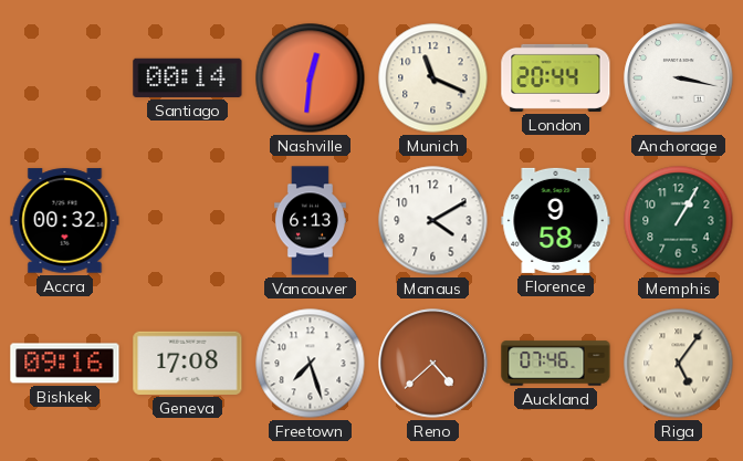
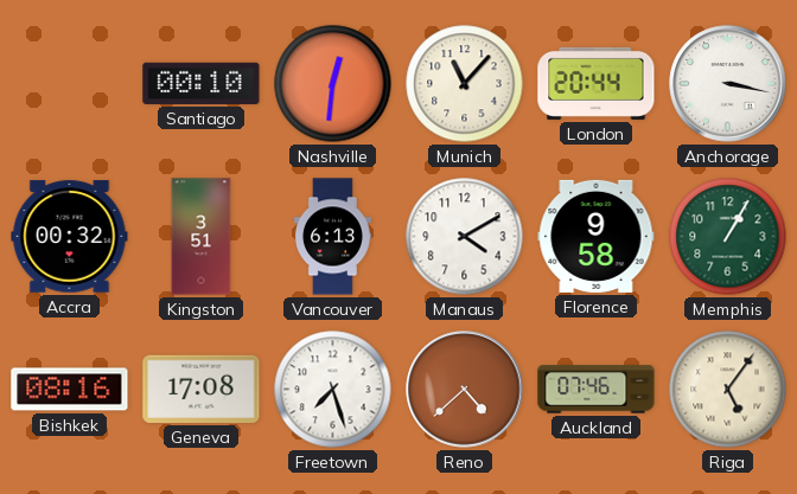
Santiago: 00:14 -> 00:10
Munich: 11:19 -> 11:07
Kingston: none -> 3:51
Bishkek: 09:16 -> 08:16
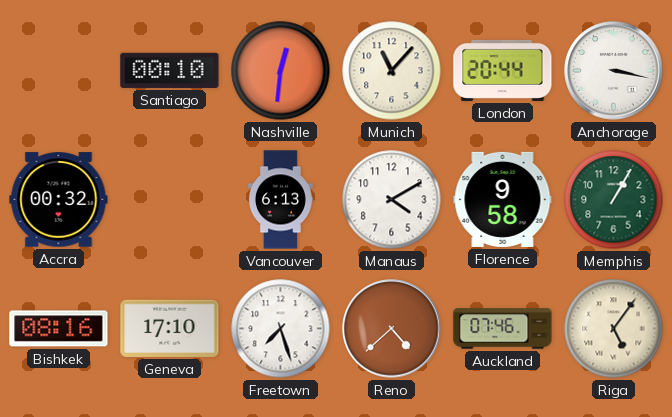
Kingston: 3:51 -> none
Geneva: 17:08 -> 17:10
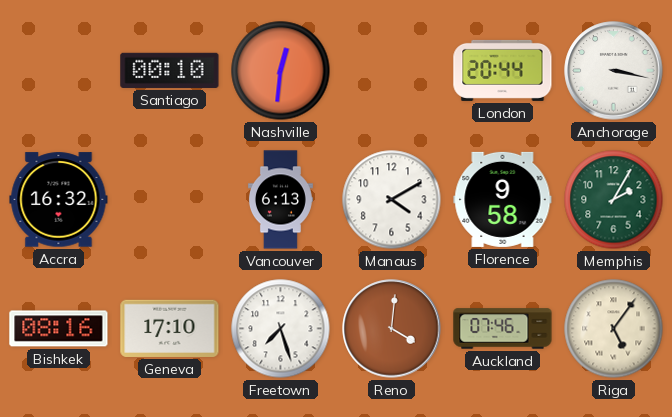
Munich: 11:07 -> none
Accra: 00:32 -> 16:32
Memphis: 1:05 -> 2:05
Reno: 4:38 -> 4:01
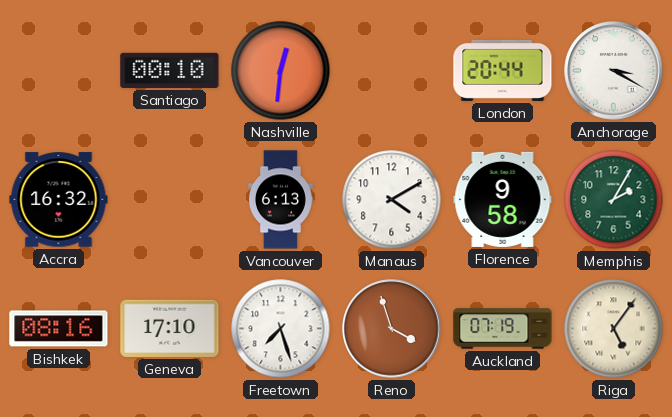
Anchorage: 3:17 -> 3:20
Reno: 4:01 -> 3:57
Auckland: 07:46 -> 07:19
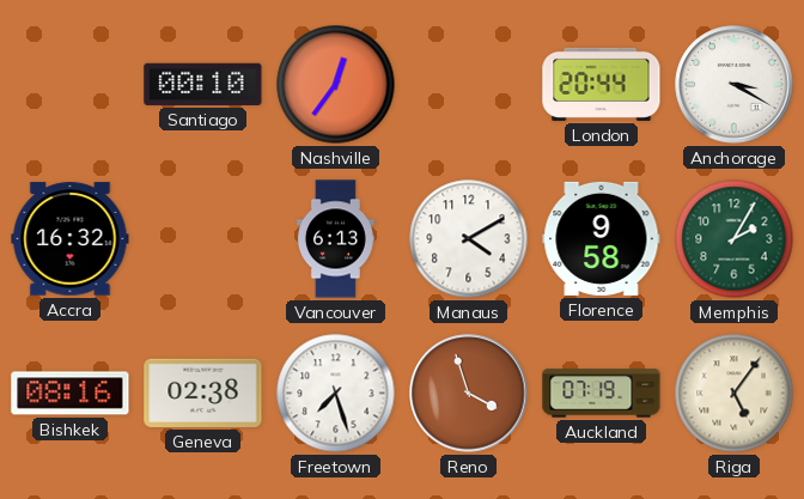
Nashville: 12:31 -> 12:36
Geneva: 17:10 -> 02:38
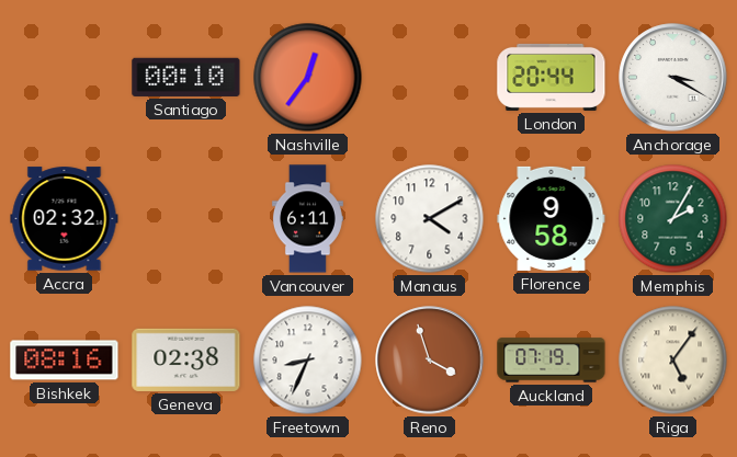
Accra: 16:32 -> 02:32
Vancouver: 6:13 -> 6:11
Freetown: 7:27 -> 8:34
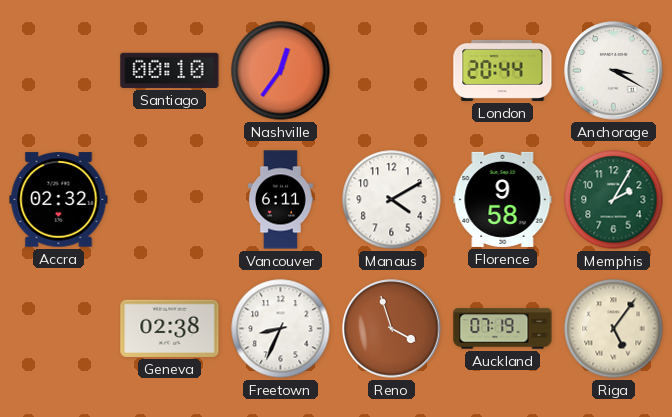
Bishkek: 08:16 -> none
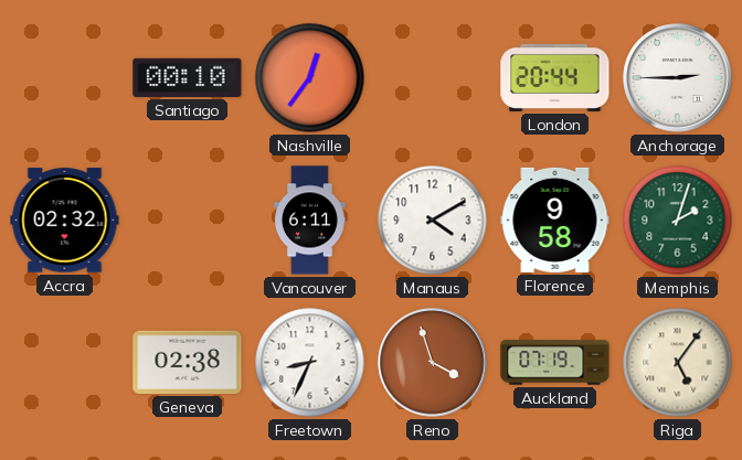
Anchorage: 3:20 -> 2:45
Memphis: 2:05 -> 2:03
